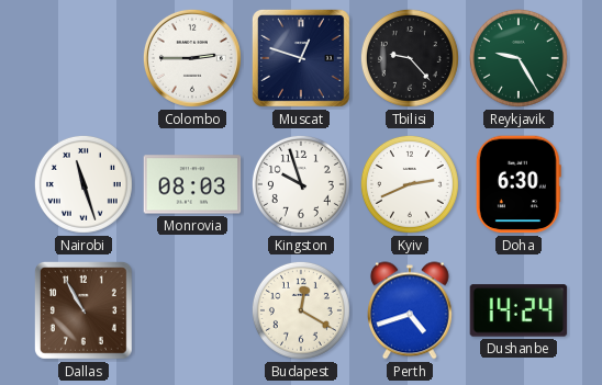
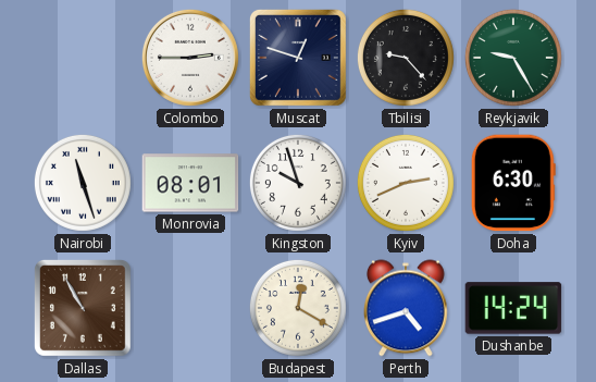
Monrovia: 08:03 -> 08:01
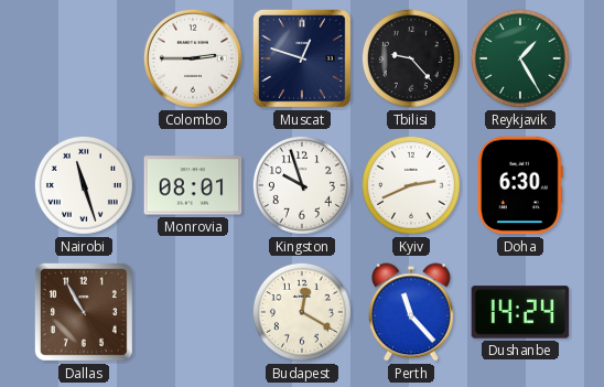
Reykjavik: 9:25 -> 1:25
Perth: 4:42 -> 11:23
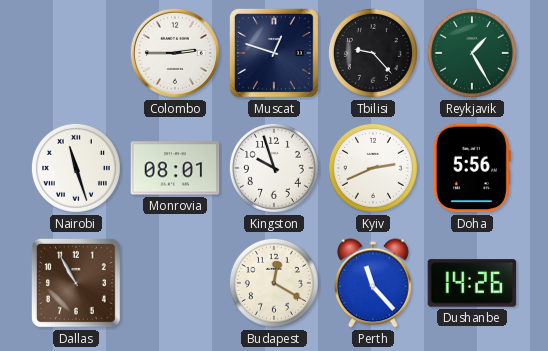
Doha: 6:30 -> 5:56
Dushanbe: 14:24 -> 14:26
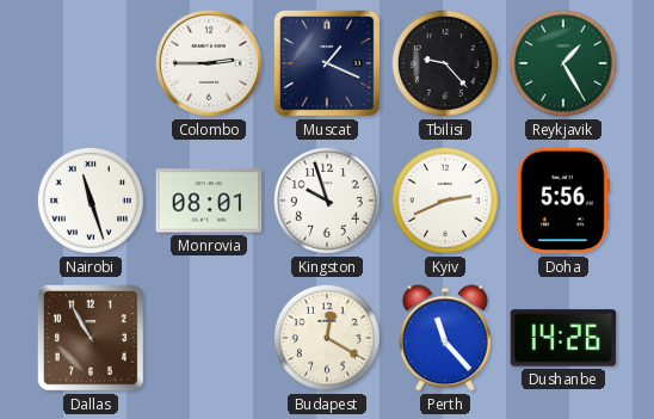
Muscat: 12:48 -> 1:19
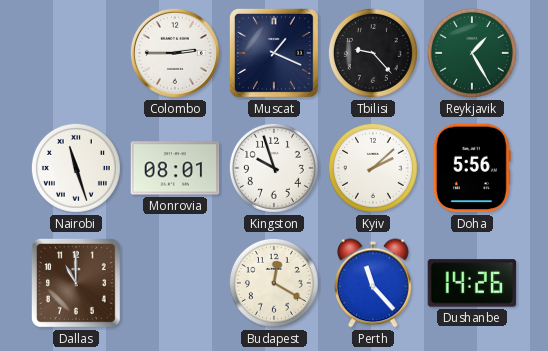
Kyiv: 2:41 -> 2:08
Dallas: 10:55 -> 11:00
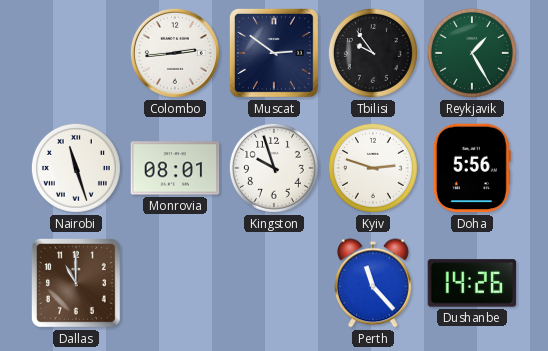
Colombo: 2:45 -> 2:44
Muscat: 1:19 -> 2:51
Tbilisi: 9:23 -> 9:54
Kyiv: 2:08 -> 2:48
Budapest: 12:20 -> none
